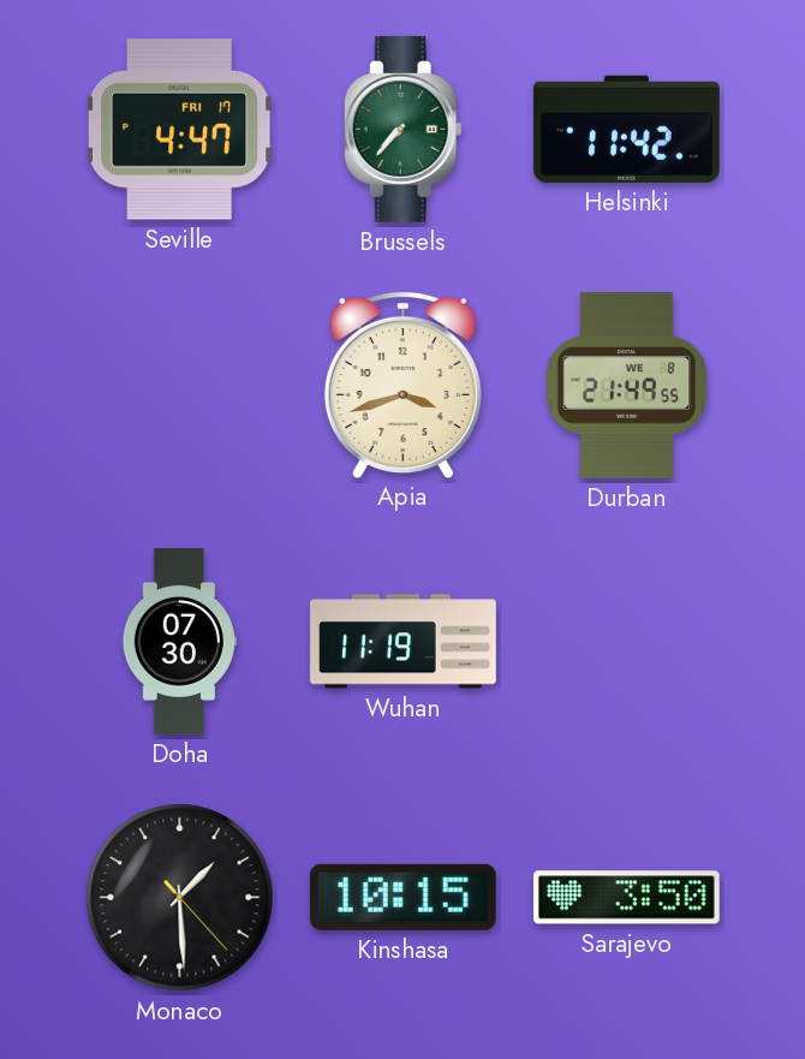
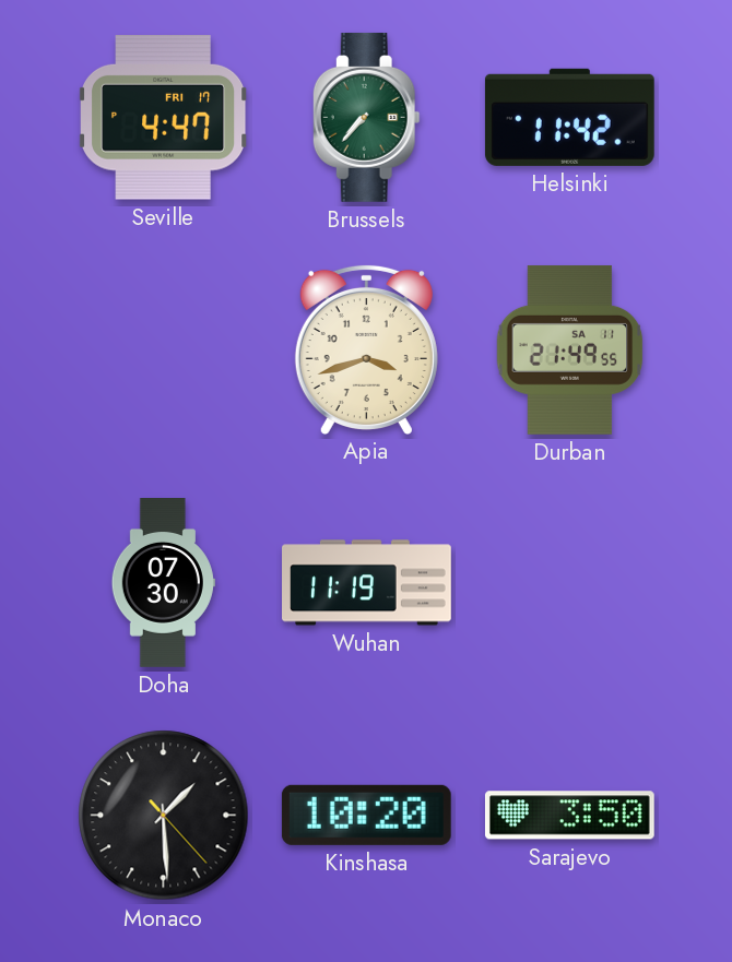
Durban date: WE 8 -> SA 11
Kinshasa: 10:15 -> 10:20
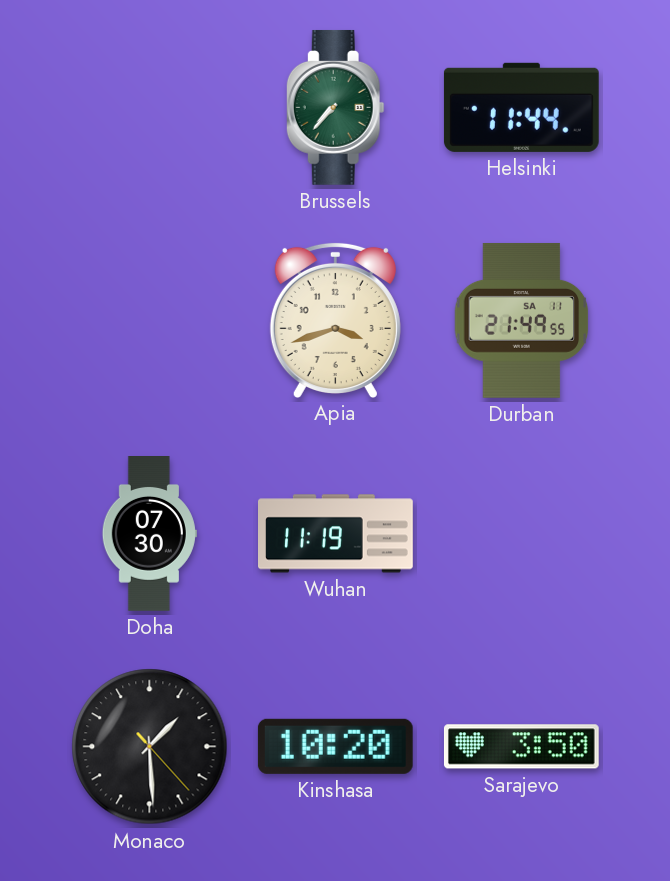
Seville: 4:47 -> none
Helsinki: 11:42 -> 11:44
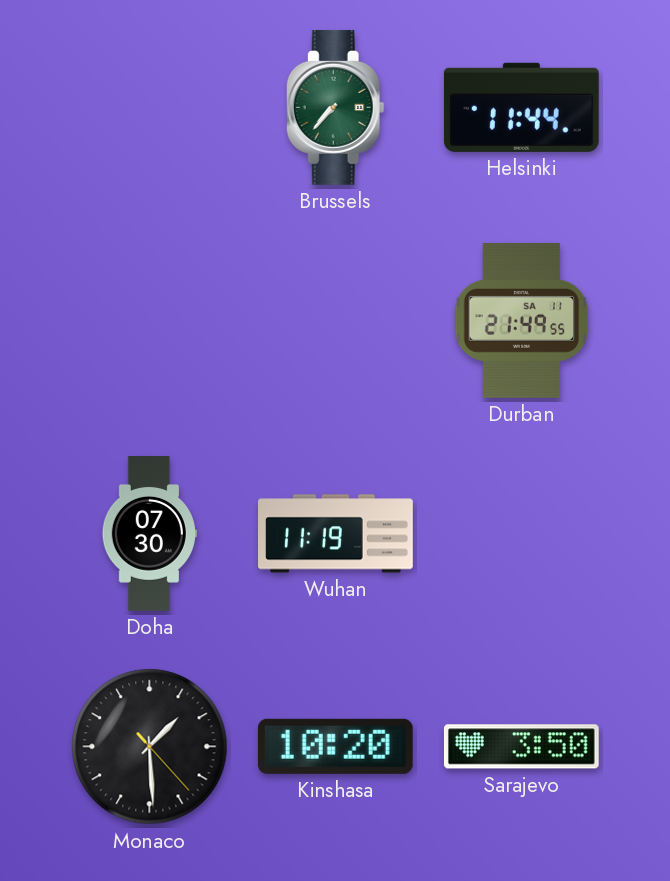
Apia: 3:42 -> none
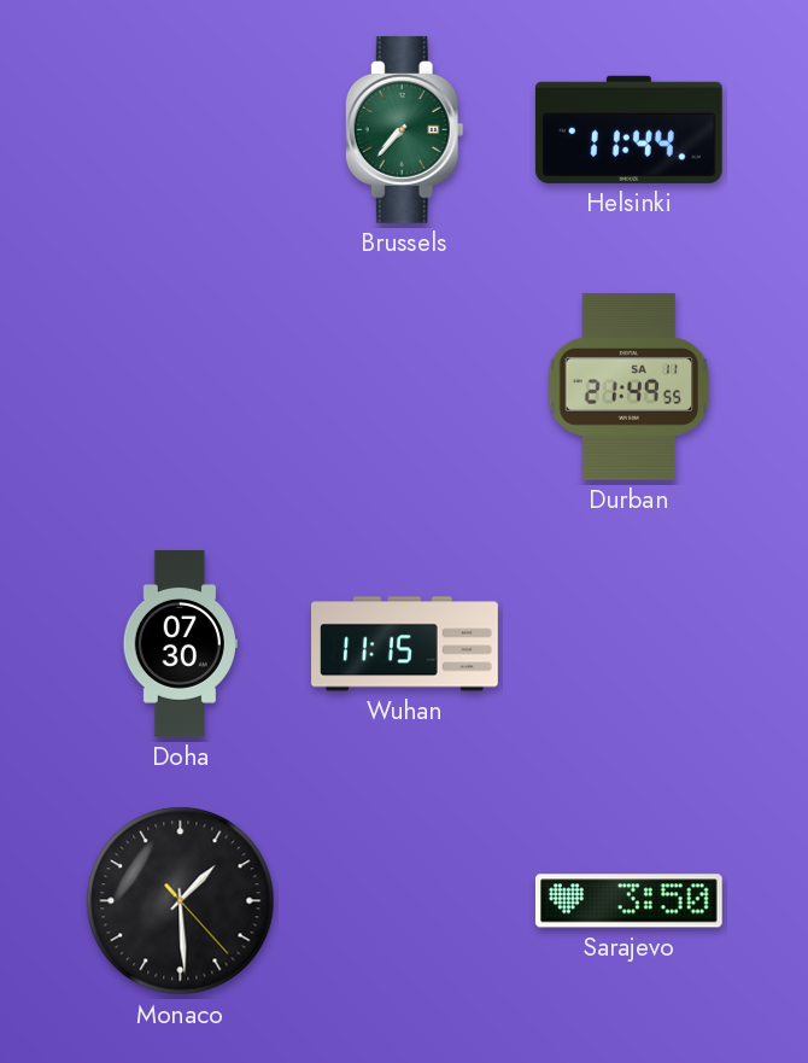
Wuhan: 11:19 -> 11:15
Kinshasa: 10:20 -> none
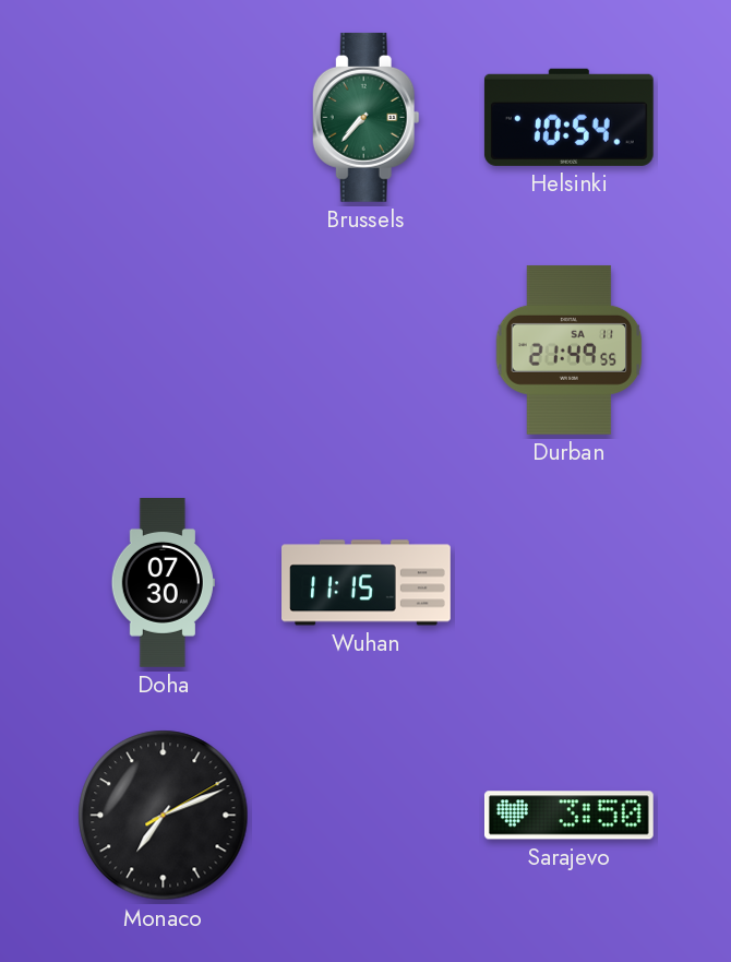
Helsinki: 11:44 -> 10:54
Monaco: 1:29 -> 7:11
